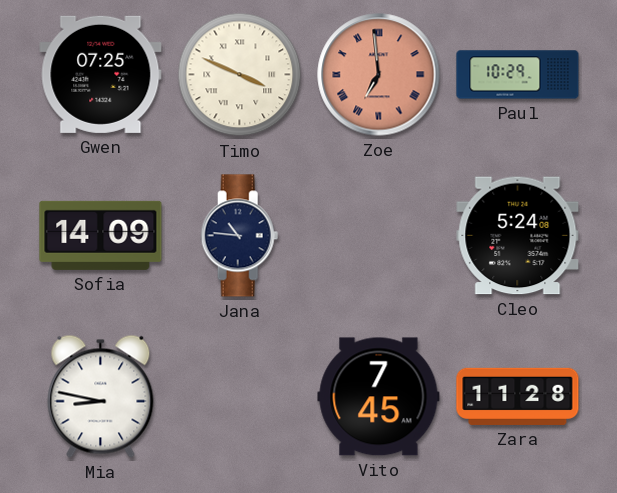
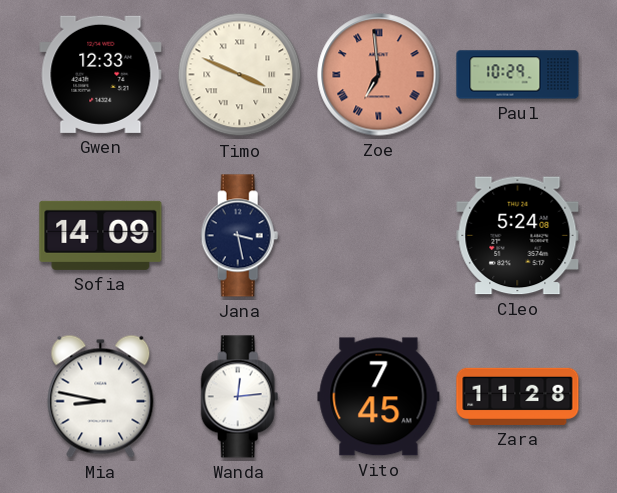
Gwen: 07:25 -> 12:33
Jana: 10:46 -> 3:28
Wanda: none -> 12:14
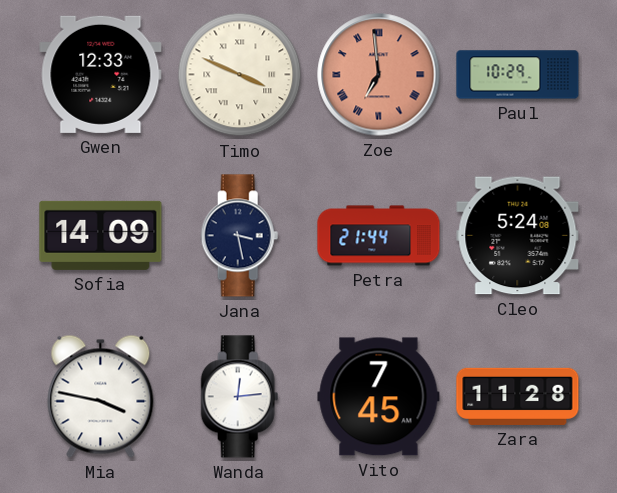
Petra: none -> 21:44
Mia: 8:47 -> 3:47
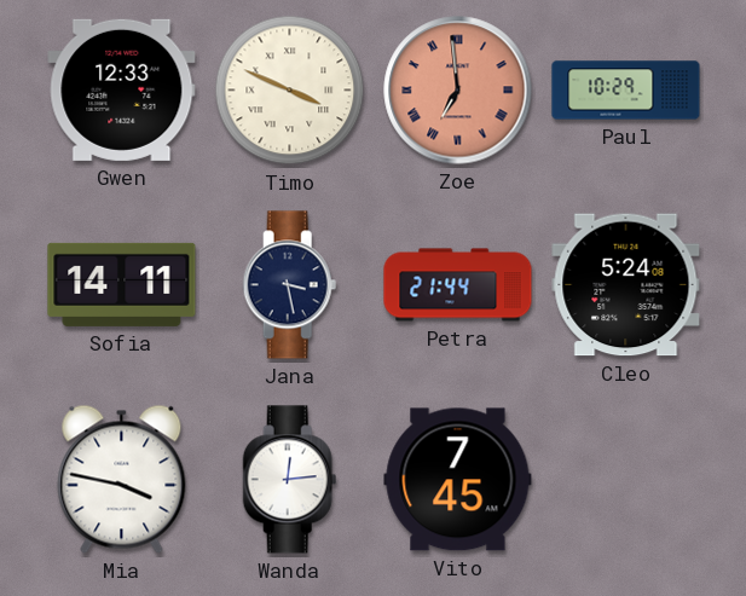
Sofia: 14:09 -> 14:11
Zara: 11:28 -> none
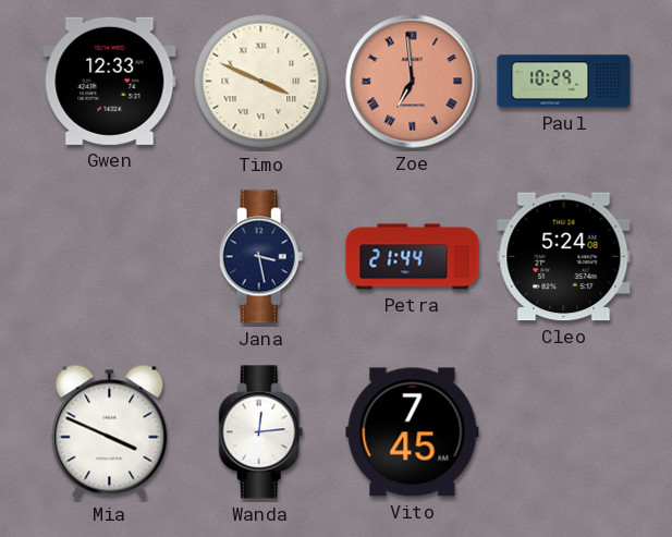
Sofia: 14:11 -> none
Mia: 3:47 -> 3:49
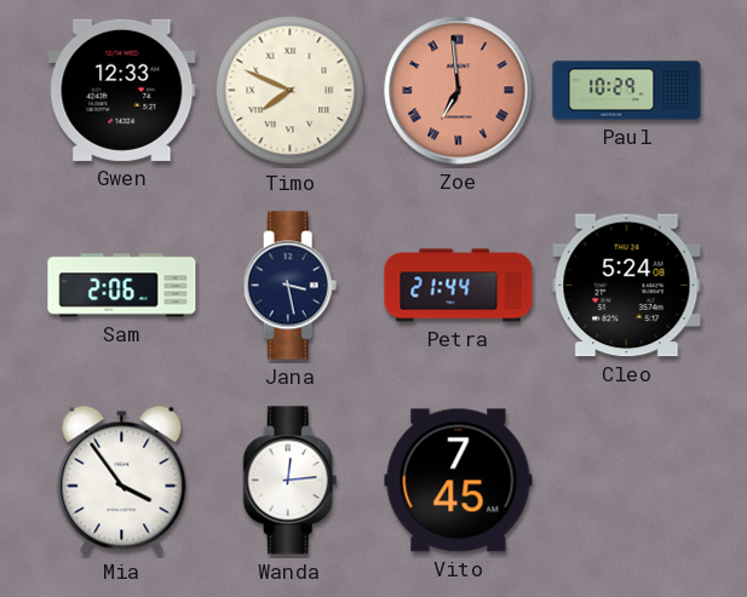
Timo: 3:49 -> 7:49
Sam: none -> 2:06
Mia: 3:49 -> 3:54
